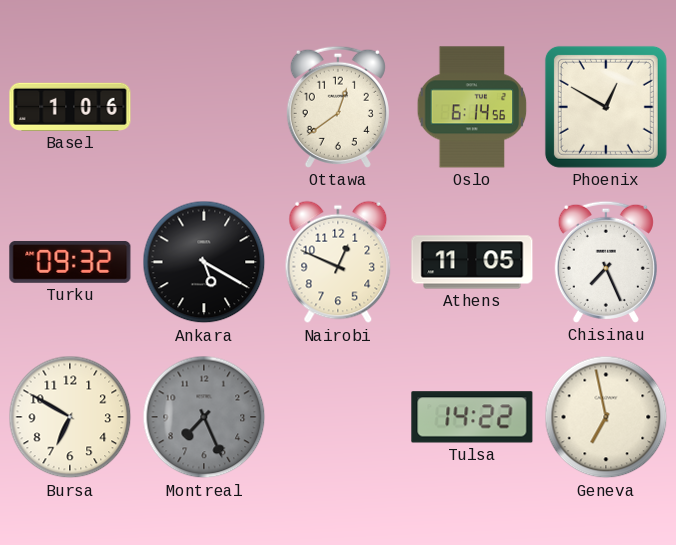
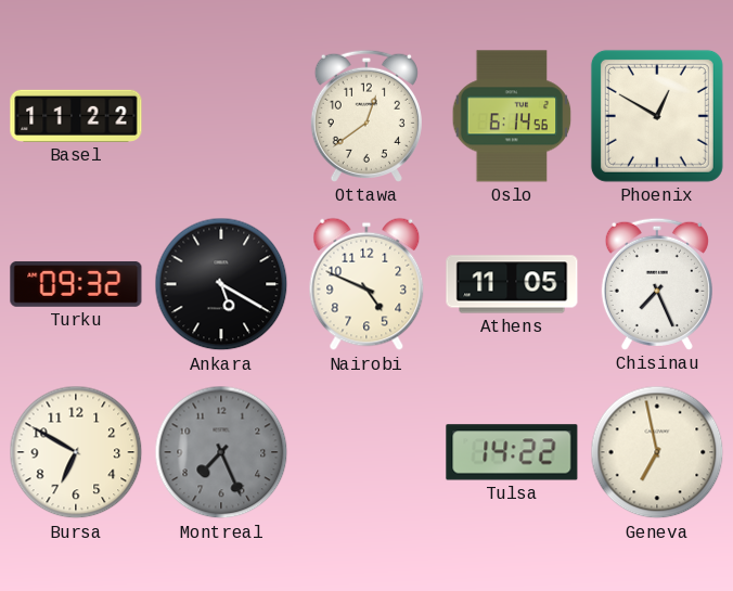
Basel: 1:06 -> 11:22
Nairobi: 12:49 -> 4:49
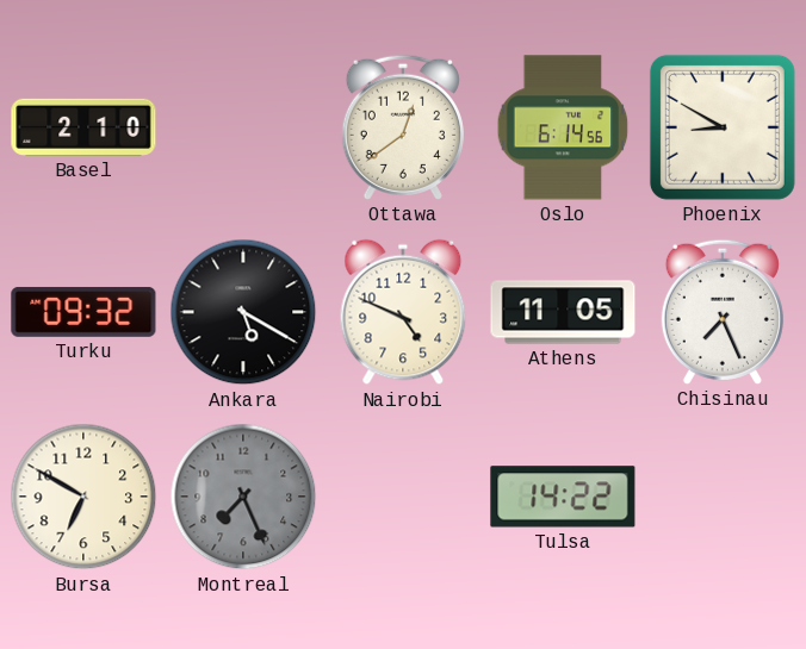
Basel: 11:22 -> 2:10
Phoenix: 12:50 -> 8:50
Geneva: 6:58 -> none
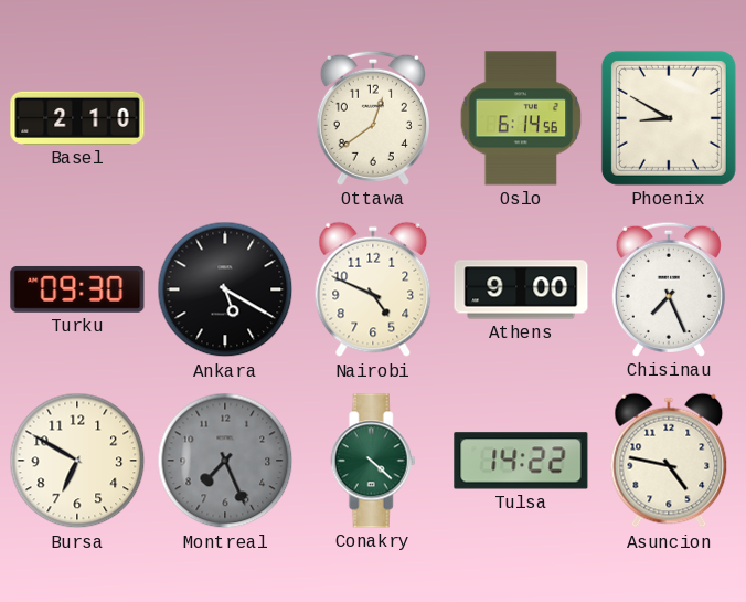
Turku: 09:32 -> 09:30
Athens: 11:05 -> 9:00
Conakry: none -> 4:22
Asuncion: none -> 4:47
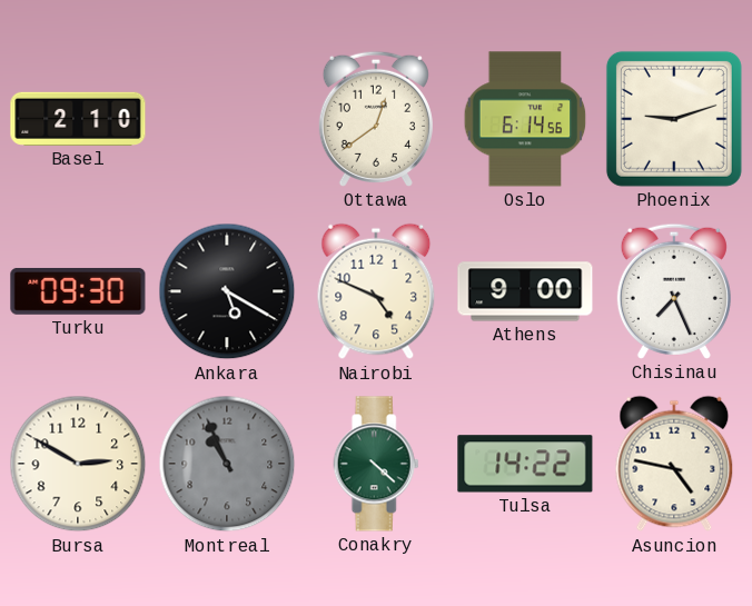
Phoenix: 8:50 -> 9:12
Bursa: 6:50 -> 2:50
Montreal: 7:26 -> 10:56
